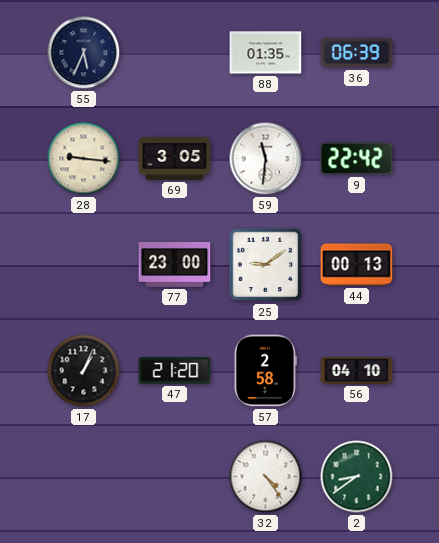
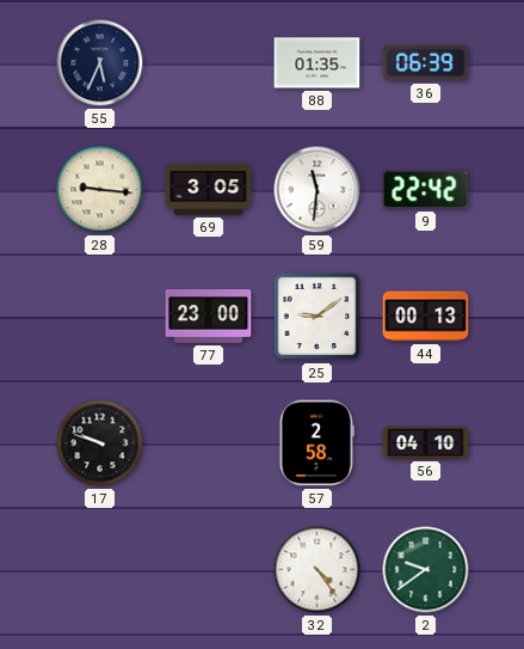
17: 1:04 -> 9:48
47: 21:20 -> none
2: 8:39 -> 9:39
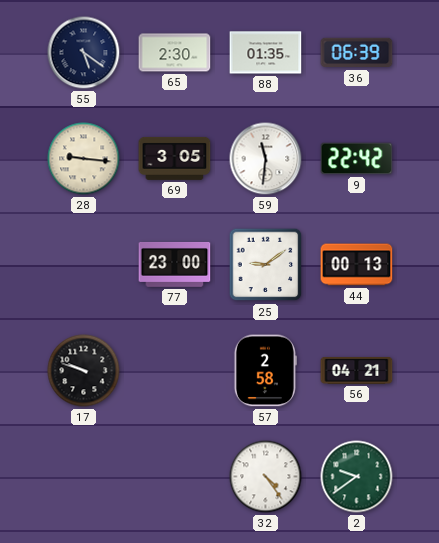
55: 5:34 -> 5:21
65: none -> 2:30
56: 04:10 -> 04:21
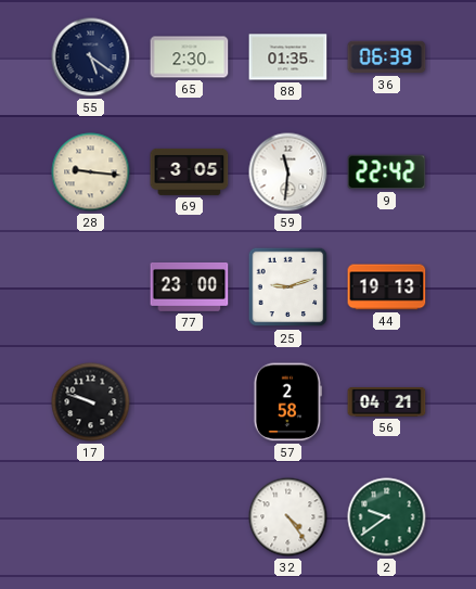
25: 9:09 -> 9:12
44: 00:13 -> 19:13
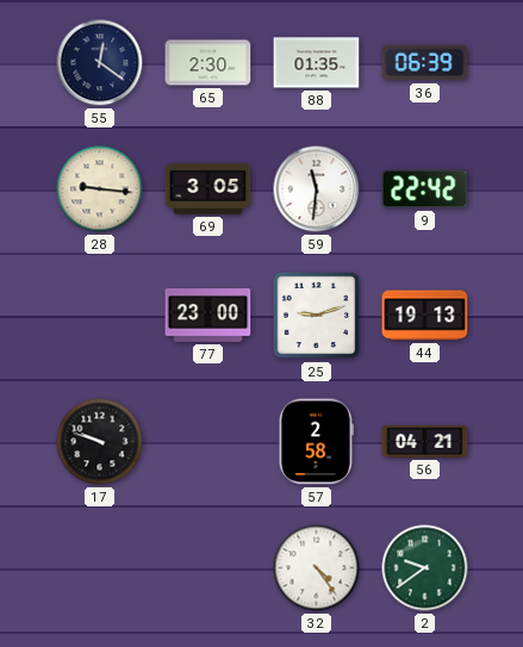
55: 5:21 -> 12:21
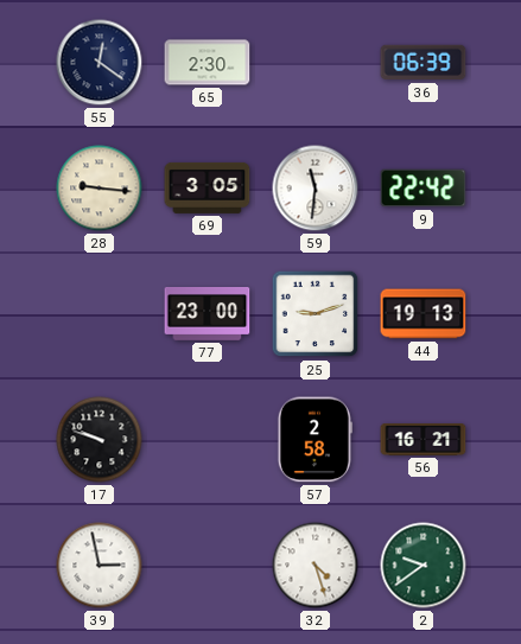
88: 01:35 -> none
56: 04:21 -> 16:21
39: none -> 2:58
32: 4:24 -> 4:27
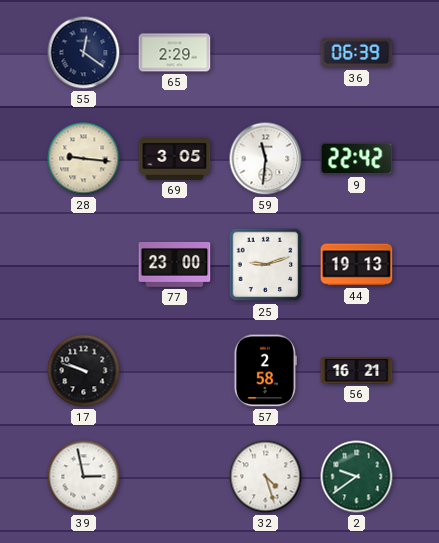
65: 2:30 -> 2:29
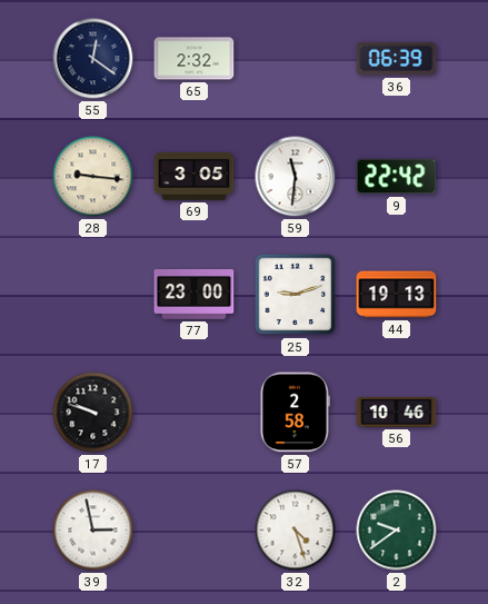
65: 2:29 -> 2:32
56: 16:21 -> 10:46
